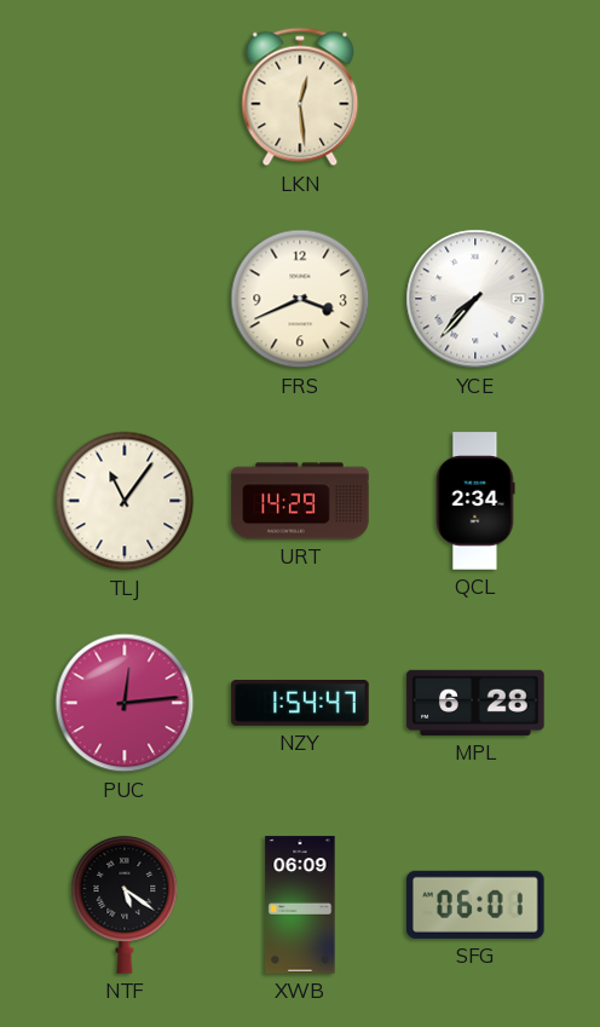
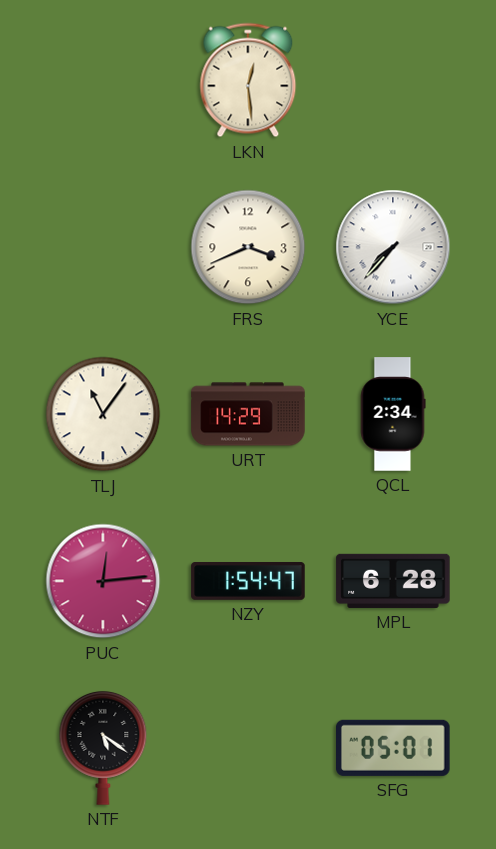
XWB: 06:09 -> none
SFG: 06:01 -> 05:01
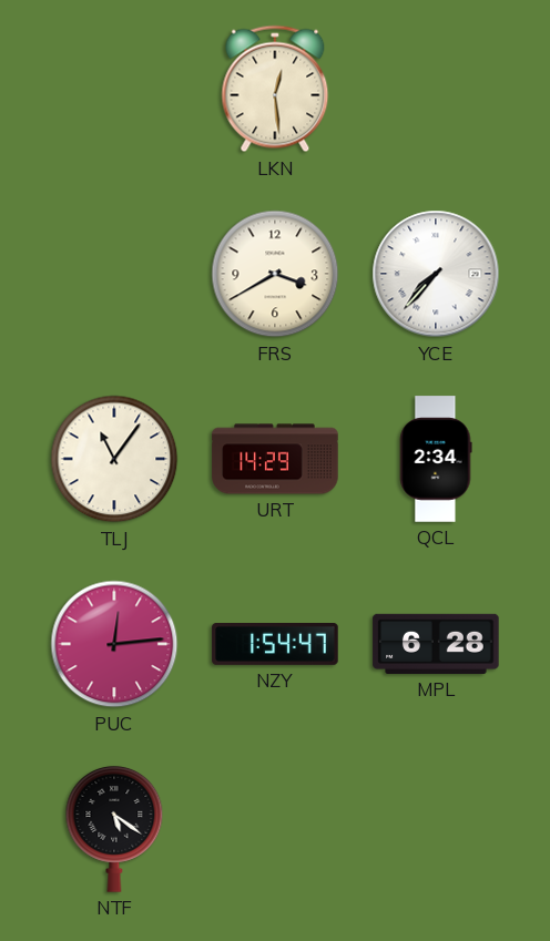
FRS: 3:41 -> 3:40
SFG: 05:01 -> none
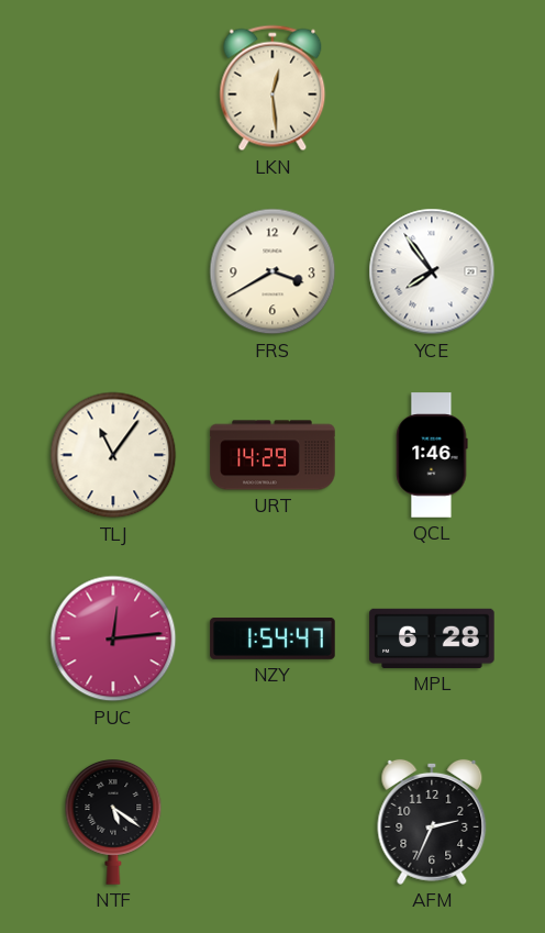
YCE: 7:37 -> 7:54
QCL: 2:34 -> 1:46
AFM: none -> 2:34
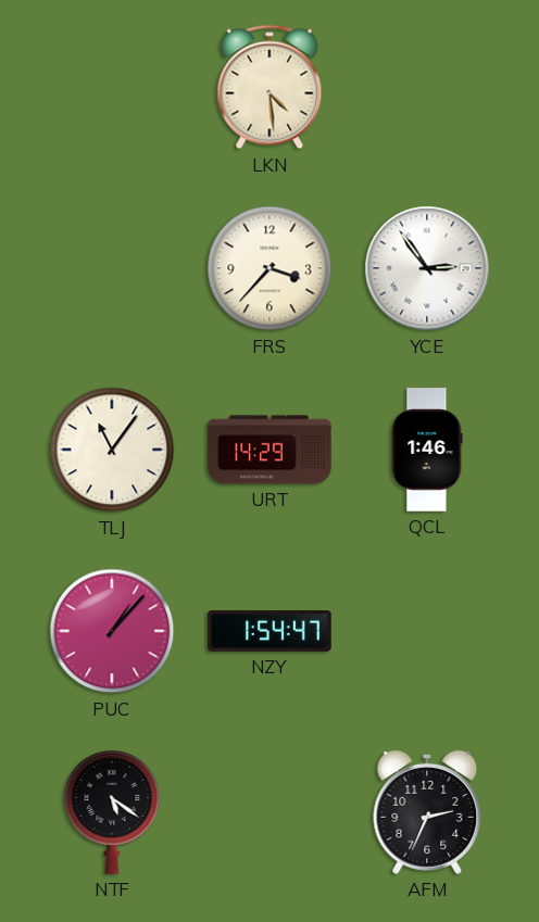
LKN: 12:29 -> 4:29
FRS: 3:40 -> 3:37
YCE: 7:54 -> 2:54
PUC: 12:14 -> 1:07
MPL: 6:28 -> none
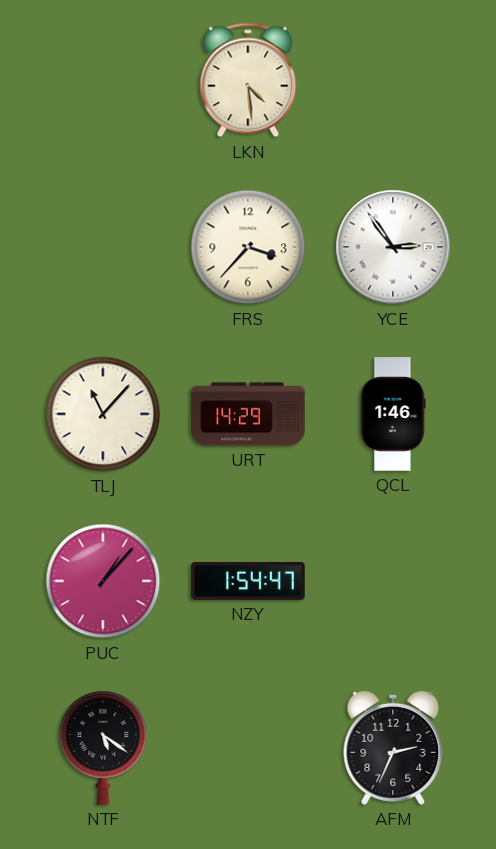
TLJ: 11:06 -> 11:07
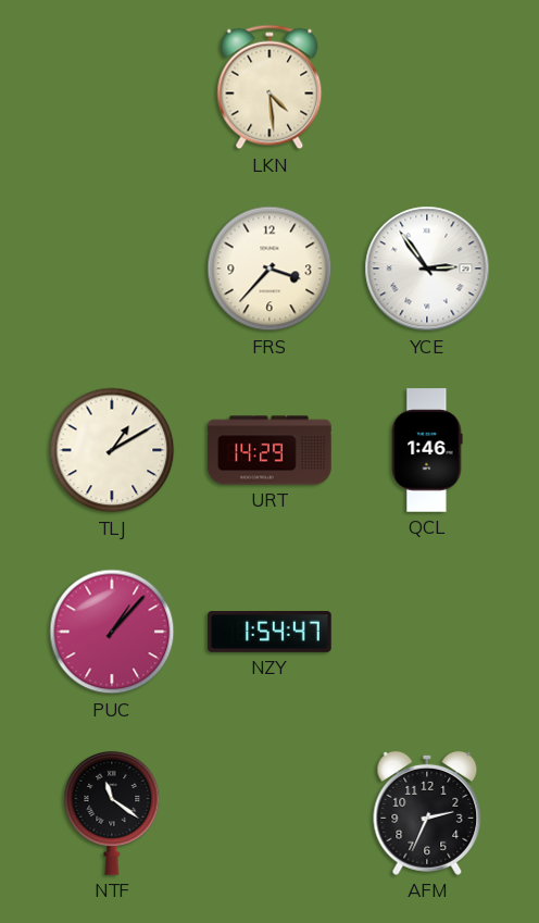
TLJ: 11:07 -> 1:10
NTF: 5:21 -> 11:21
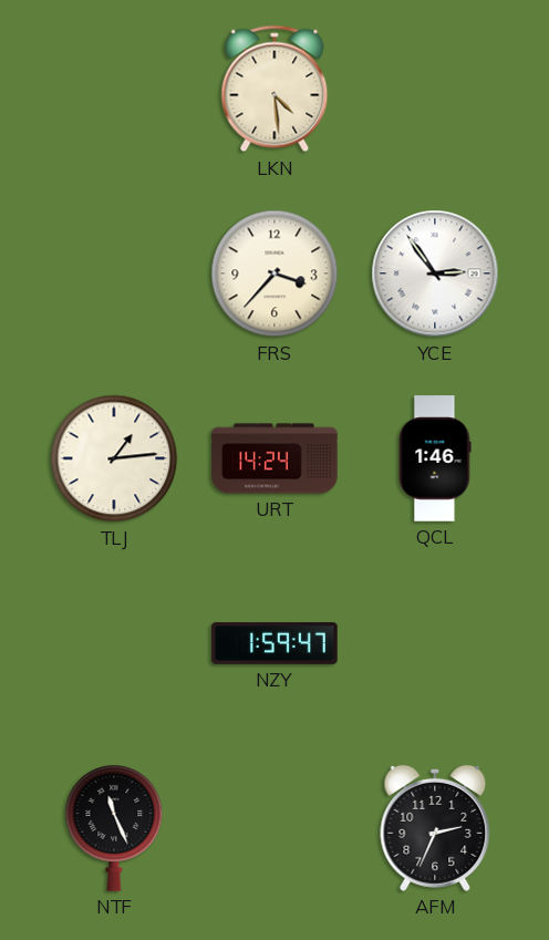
TLJ: 1:10 -> 1:14
URT: 14:29 -> 14:24
PUC: 1:07 -> none
NZY: 1:54 -> 1:59
NTF: 11:21 -> 11:26
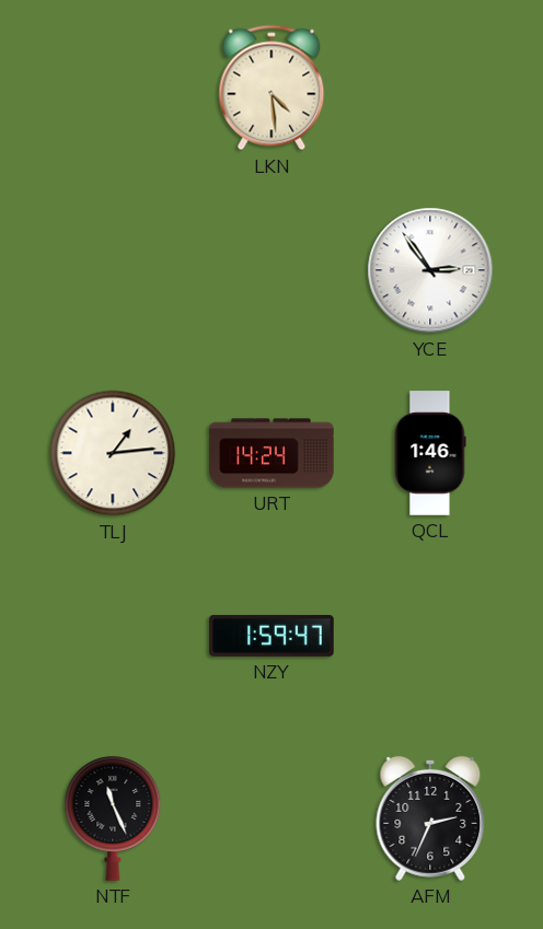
FRS: 3:37 -> none
